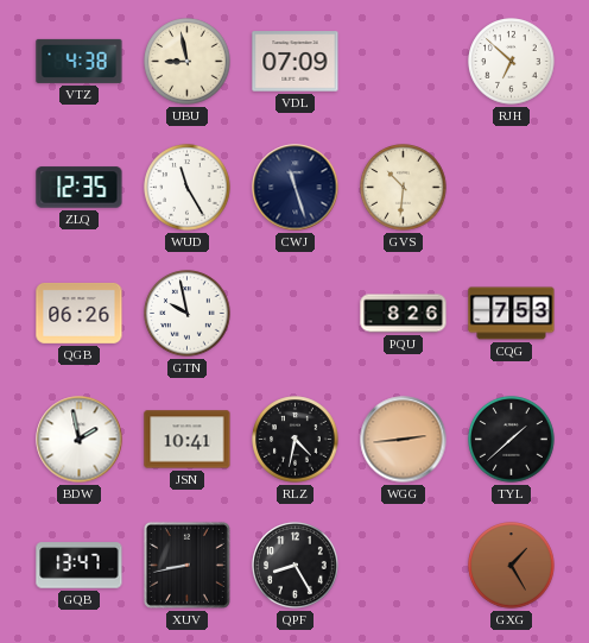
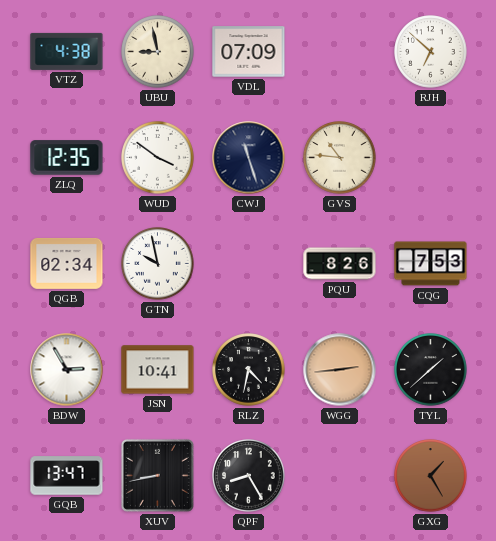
WUD: 11:25 -> 3:51
GVS: 10:31 -> 10:46
QGB: 06:26 -> 02:34
BDW: 1:58 -> 2:55
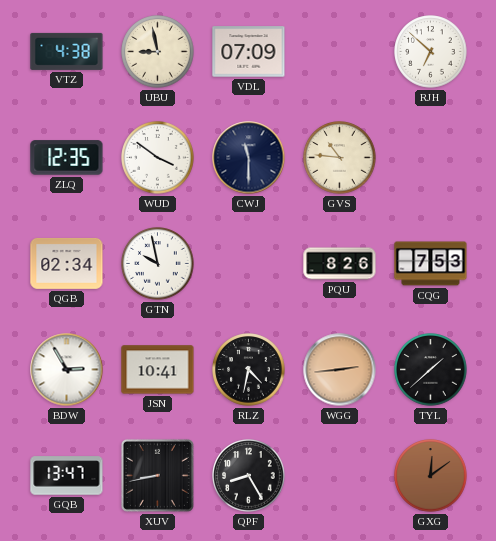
CWJ: 11:27 -> 11:30
GXG: 1:25 -> 12:09
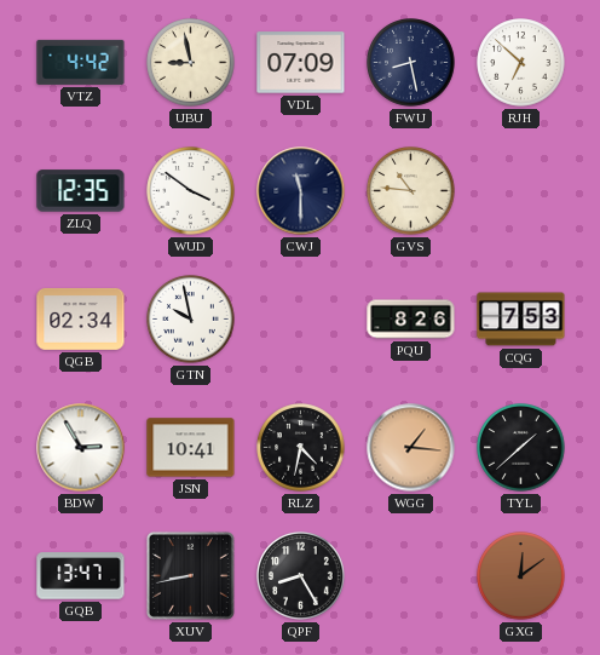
VTZ: 4:38 -> 4:42
FWU: none -> 8:28
WGG: 2:44 -> 1:16
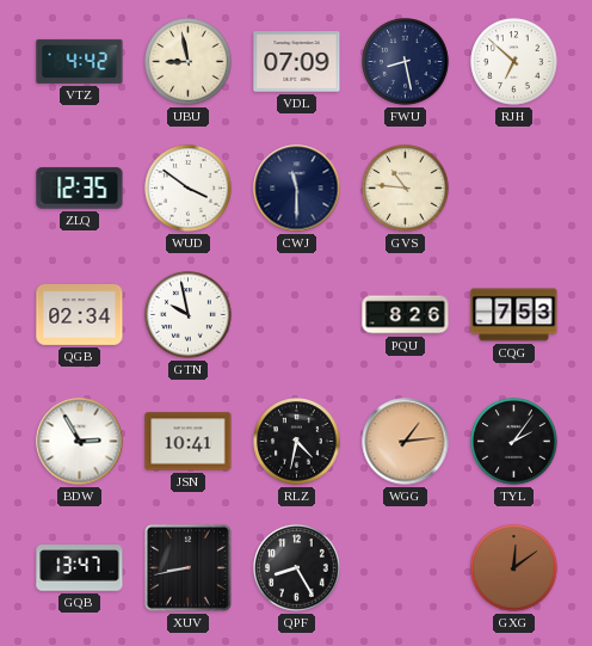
WGG: 1:16 -> 1:14
TYL: 1:38 -> 2:06
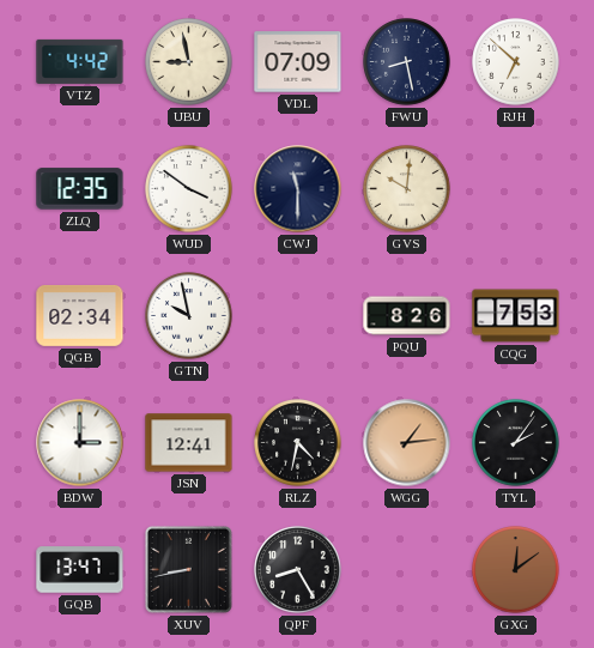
GVS: 10:46 -> 10:01
BDW: 2:55 -> 3:00
JSN: 10:41 -> 12:41
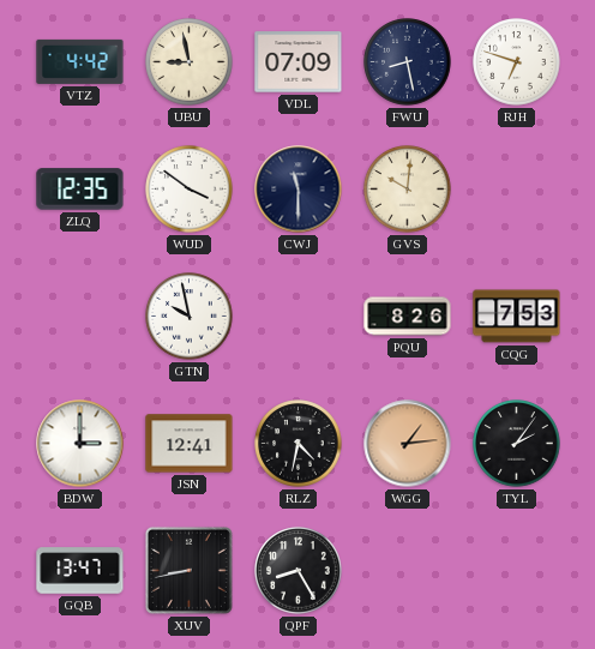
RJH: 6:52 -> 6:48
QGB: 02:34 -> none
GXG: 12:09 -> none
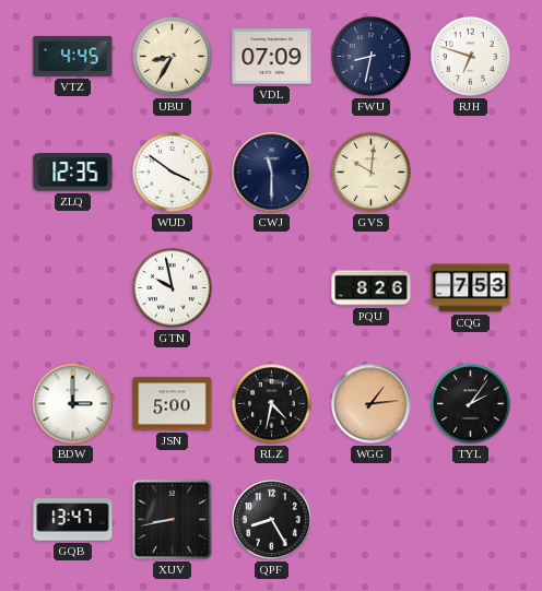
VTZ: 4:42 -> 4:45
UBU: 8:58 -> 8:35
FWU: 8:28 -> 8:32
JSN: 12:41 -> 5:00
